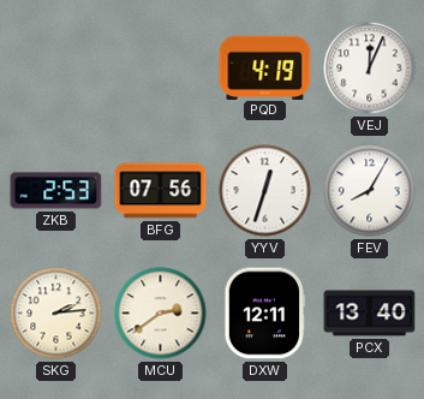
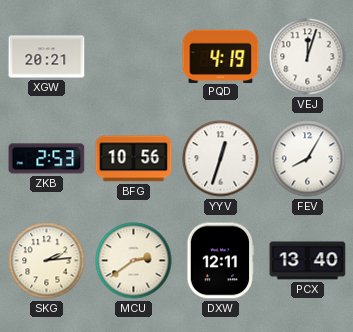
XGW: none -> 20:21
VEJ: 12:04 -> 12:03
BFG: 07:56 -> 10:56
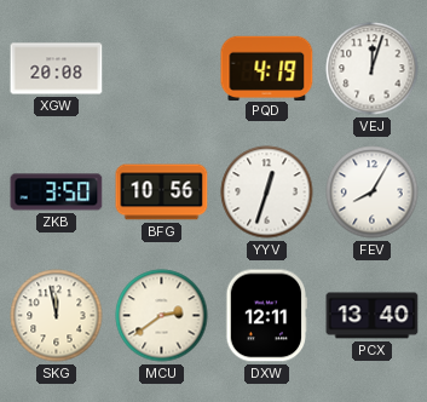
XGW: 20:21 -> 20:08
ZKB: 2:53 -> 3:50
SKG: 2:14 -> 11:58
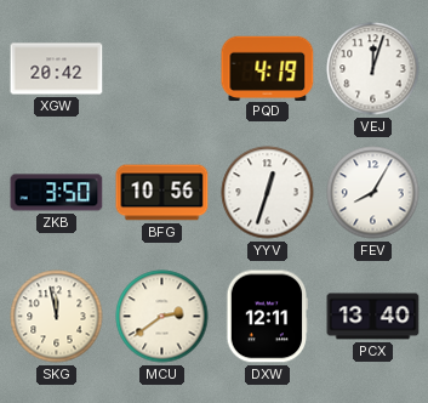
XGW: 20:08 -> 20:42
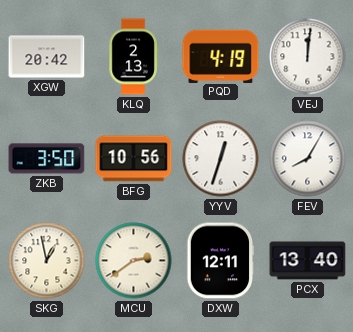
KLQ: none -> 2:13
VEJ: 12:03 -> 12:01
SKG: 11:58 -> 12:58
